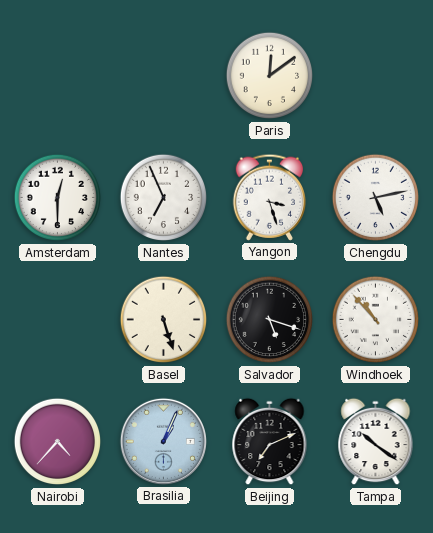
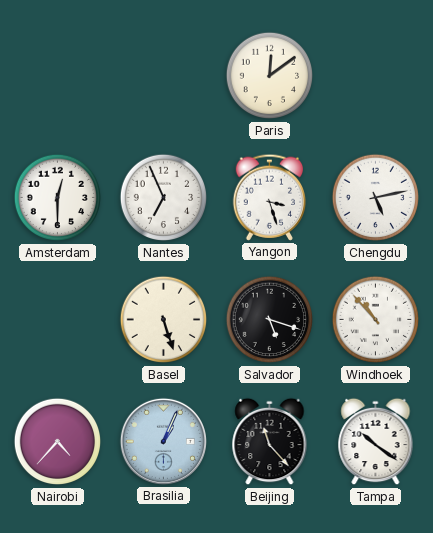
Beijing: 7:11 -> 11:23
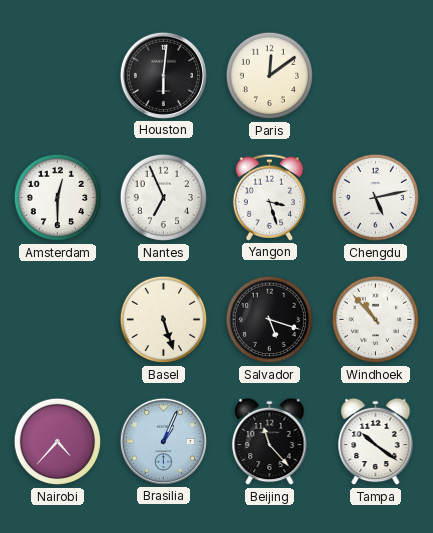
Houston: none -> 6:01
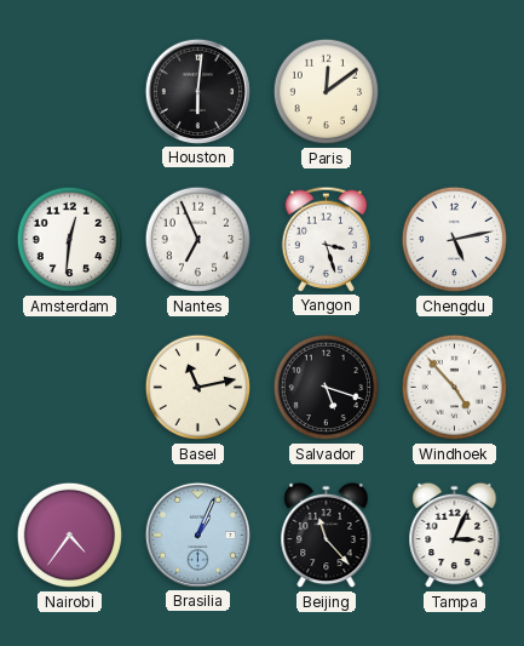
Amsterdam: 12:30 -> 12:31
Basel: 5:27 -> 11:13
Windhoek: 10:53 -> 4:53
Nairobi: 4:37 -> 4:36
Tampa: 10:21 -> 3:04
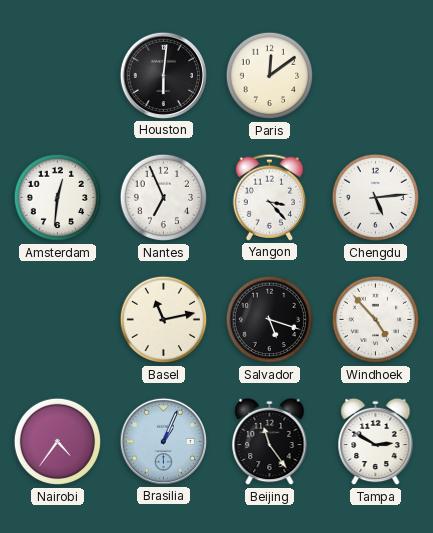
Yangon: 3:27 -> 3:23
Chengdu: 5:13 -> 5:14
Beijing: 11:23 -> 11:24
Tampa: 3:04 -> 2:50
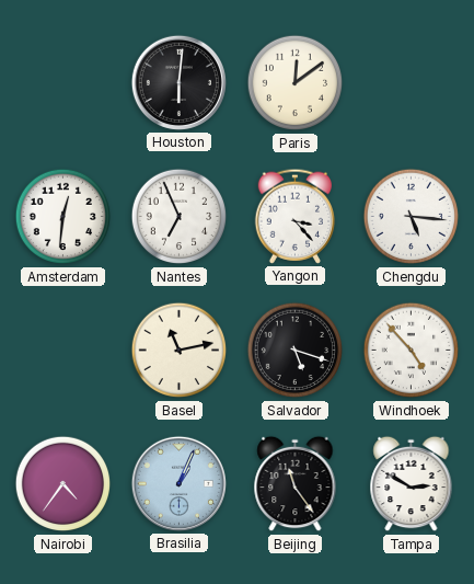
Chengdu: 5:14 -> 5:16
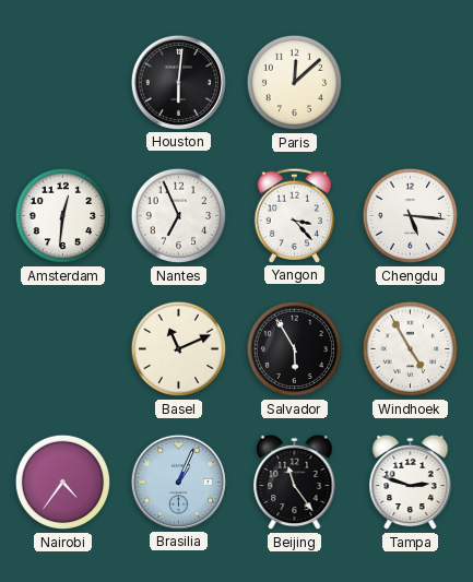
Paris: 12:09 -> 12:08
Basel: 11:13 -> 11:11
Salvador: 5:18 -> 5:55
Windhoek: 4:53 -> 4:55
Tampa: 2:50 -> 2:48
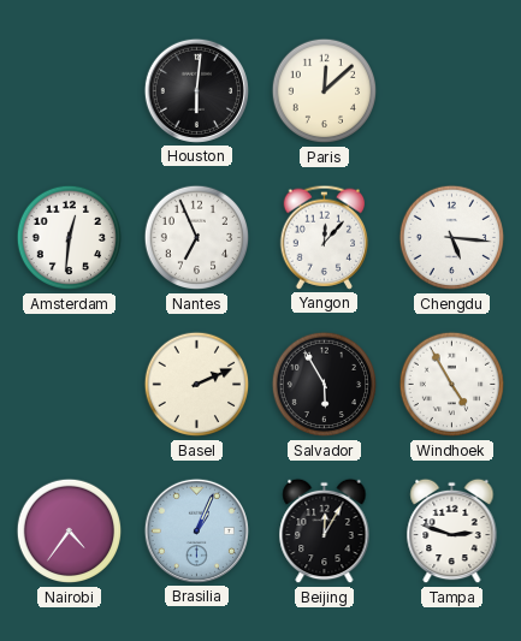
Yangon: 3:23 -> 12:07
Basel: 11:11 -> 2:11
Beijing: 11:24 -> 12:05
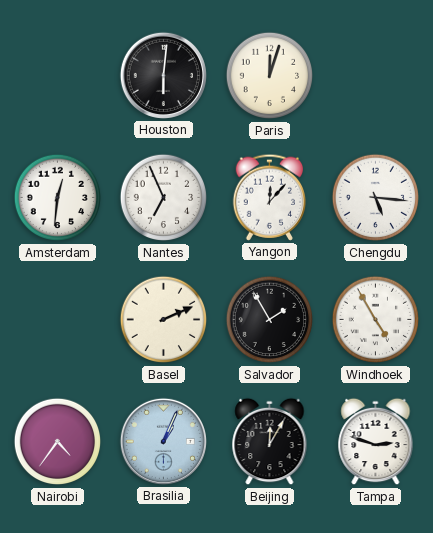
Paris: 12:08 -> 12:03
Salvador: 5:55 -> 1:55
